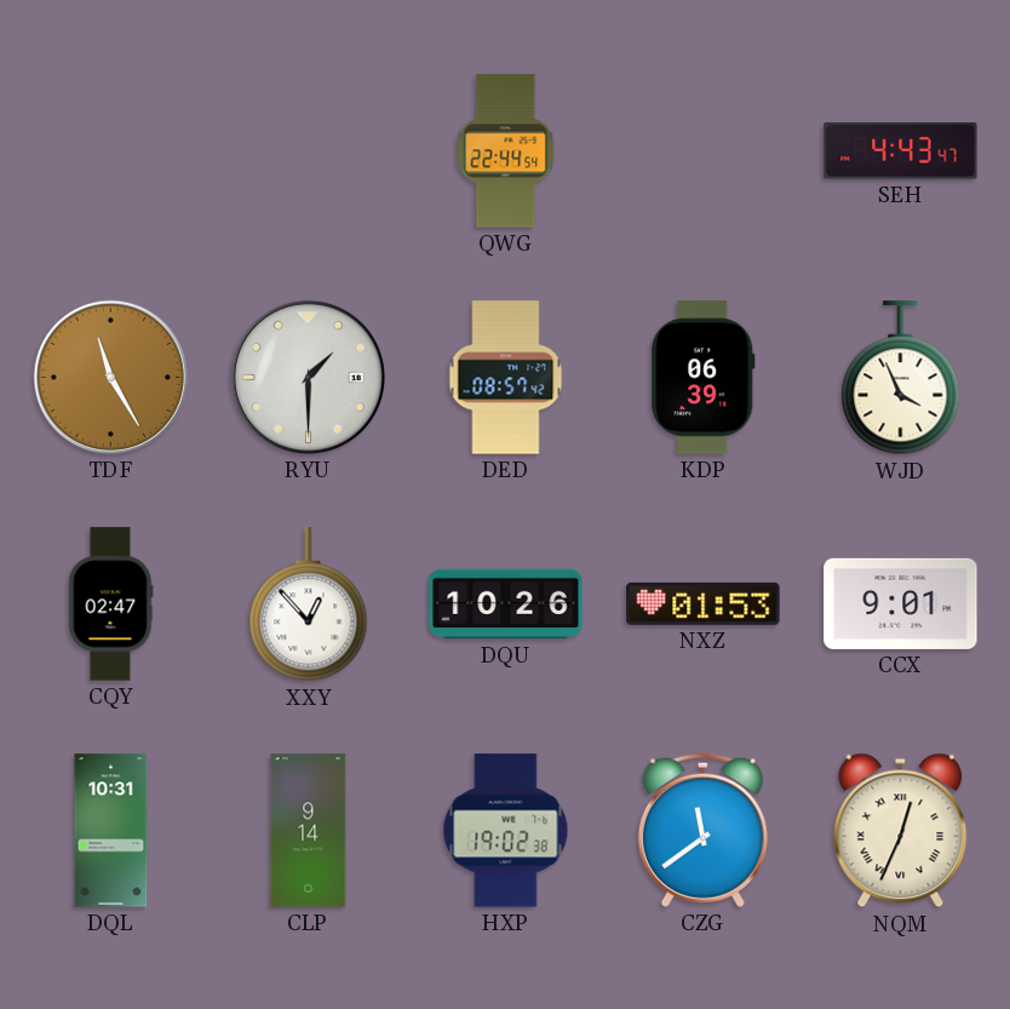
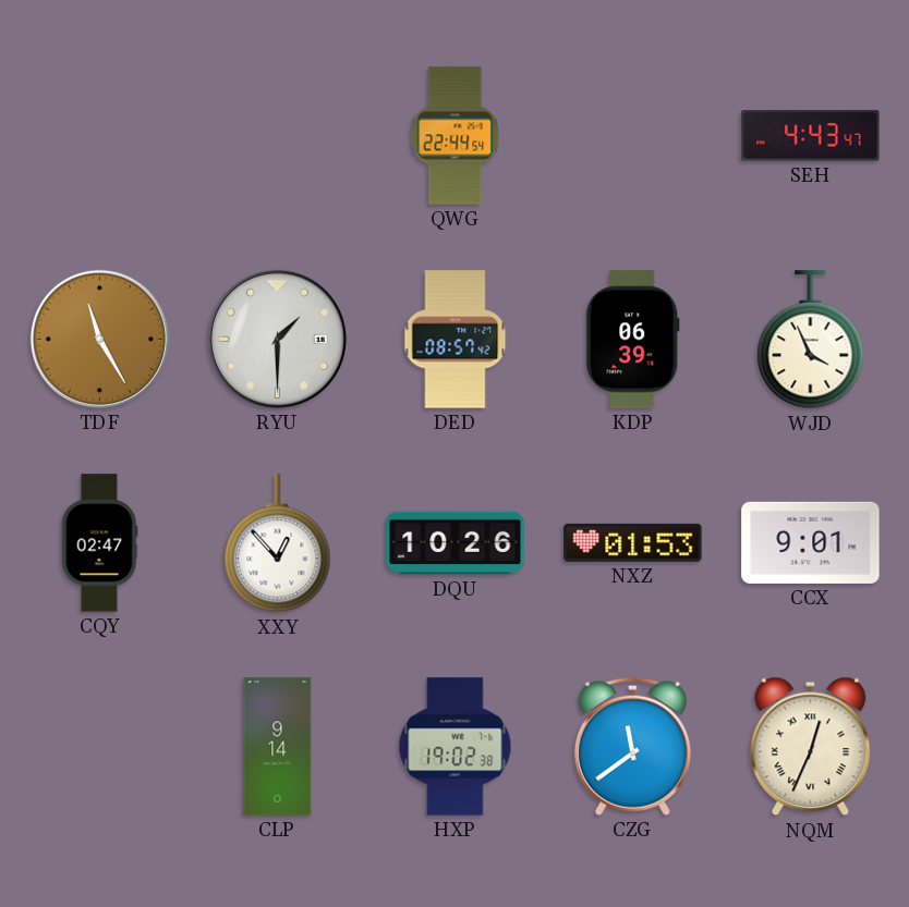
DQL: 10:31 -> none
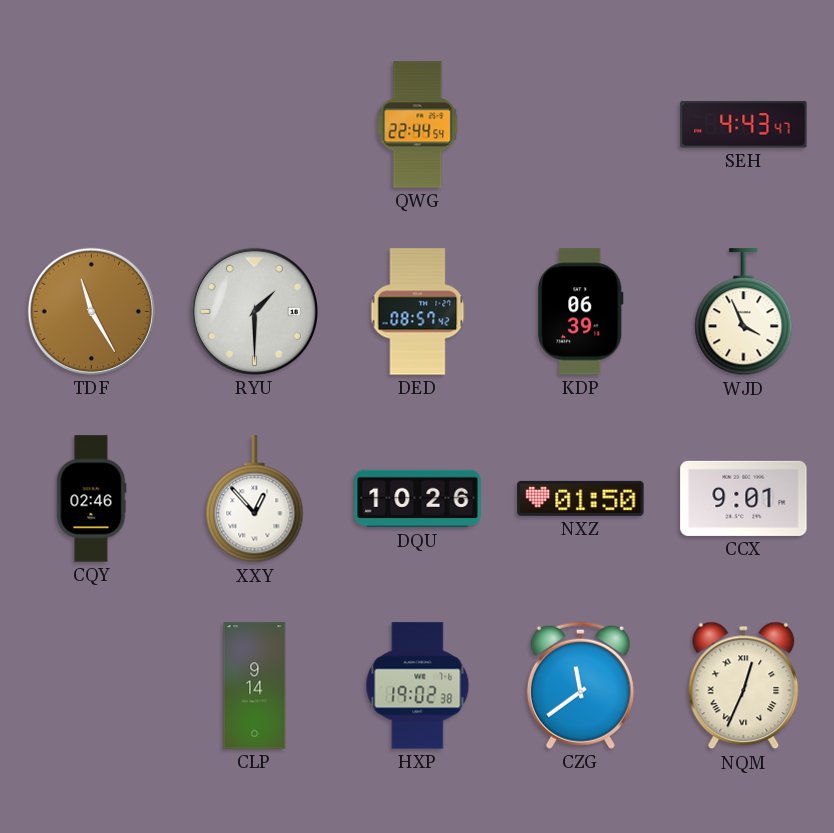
CQY: 02:47 -> 02:46
NXZ: 01:53 -> 01:50
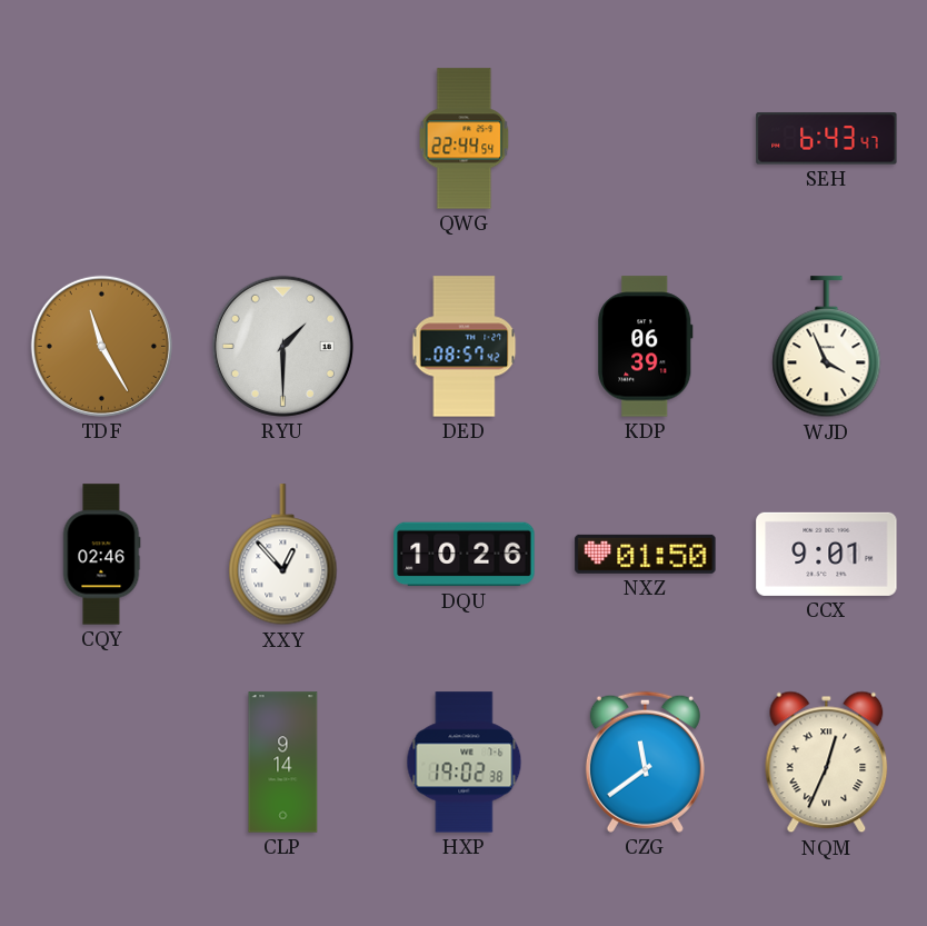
SEH: 4:43 -> 6:43
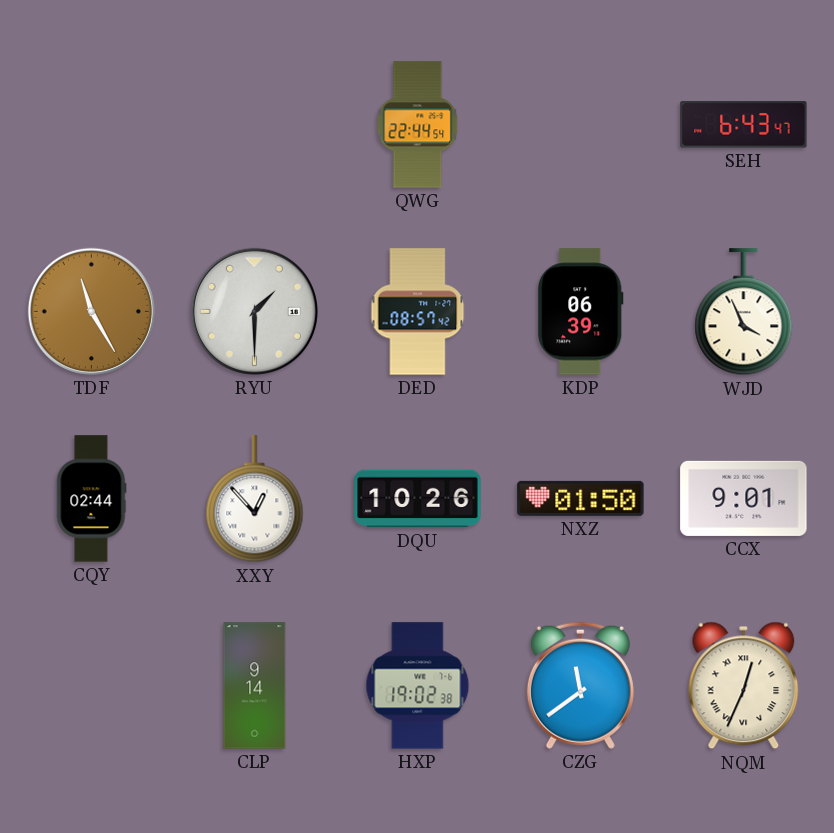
CQY: 02:46 -> 02:44
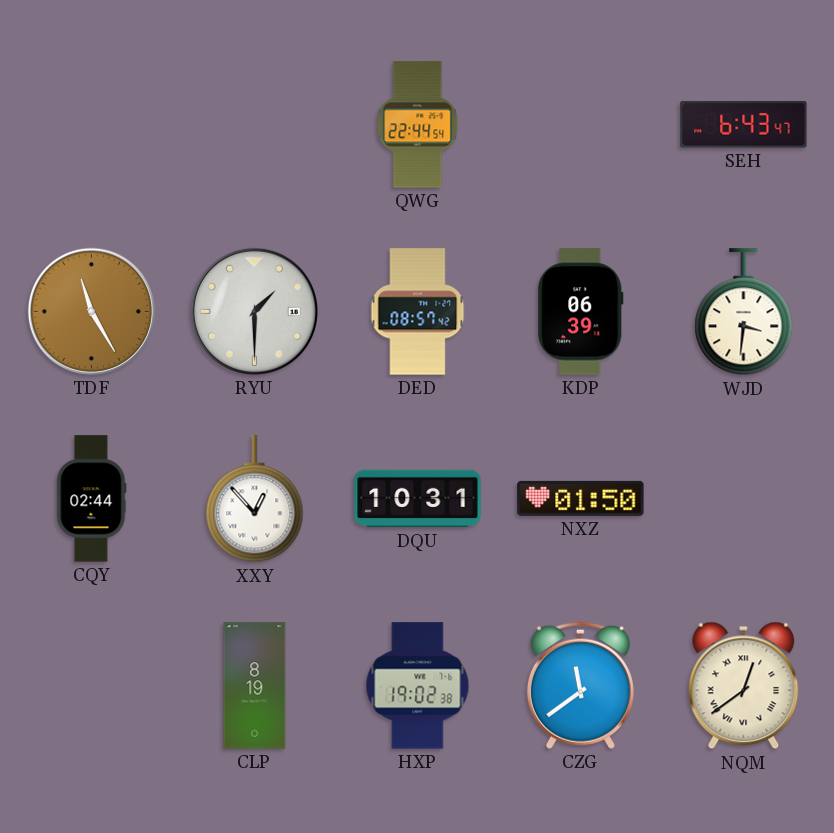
WJD: 3:56 -> 3:31
DQU: 10:26 -> 10:31
CCX: 9:01 -> none
CLP: 9:14 -> 8:19
NQM: 12:34 -> 12:39
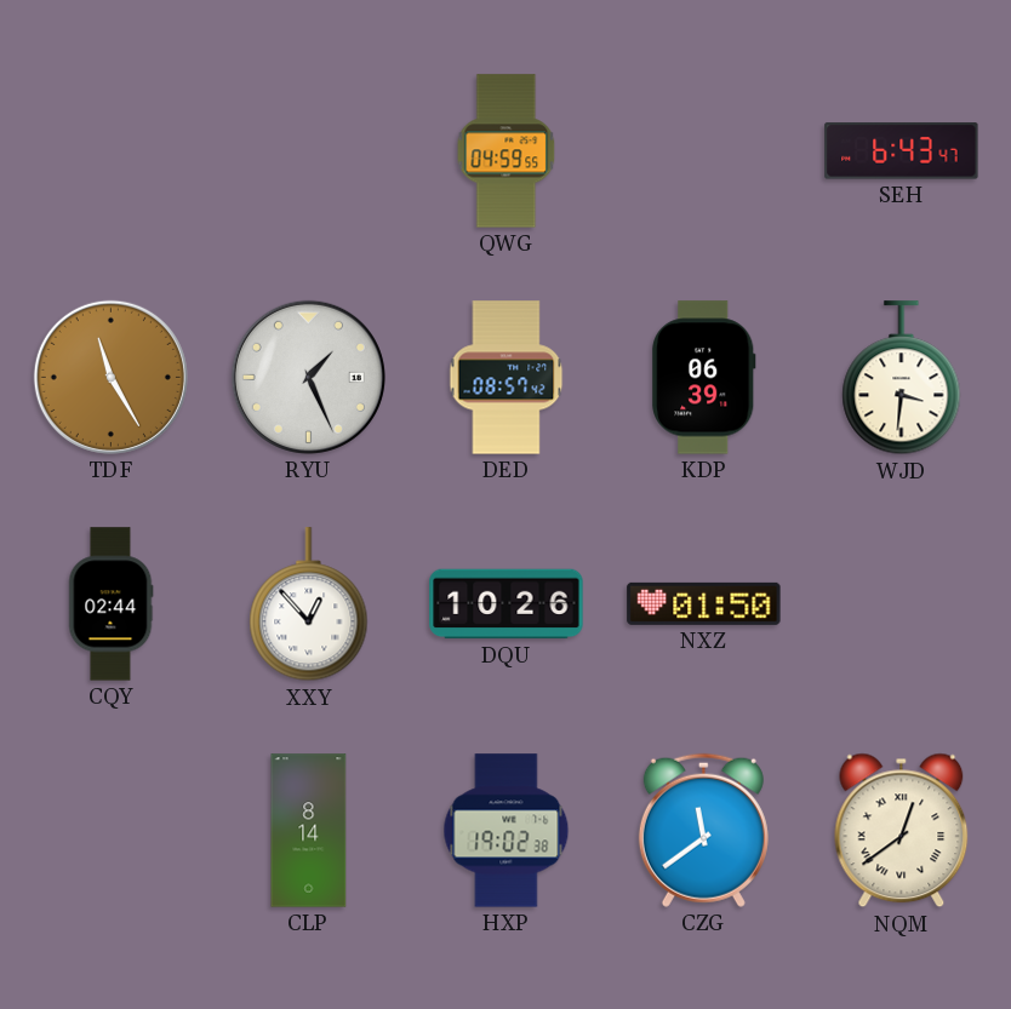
QWG: 22:44 -> 04:59
RYU: 1:30 -> 1:26
DQU: 10:31 -> 10:26
CLP: 8:19 -> 8:14
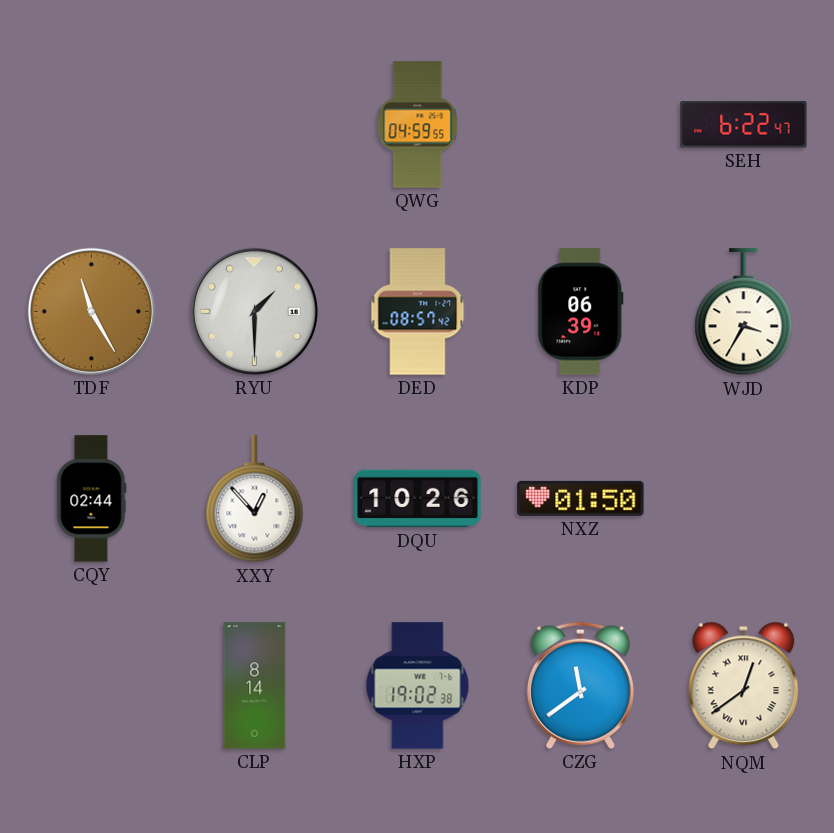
SEH: 6:43 -> 6:22
RYU: 1:26 -> 1:30
WJD: 3:31 -> 3:35
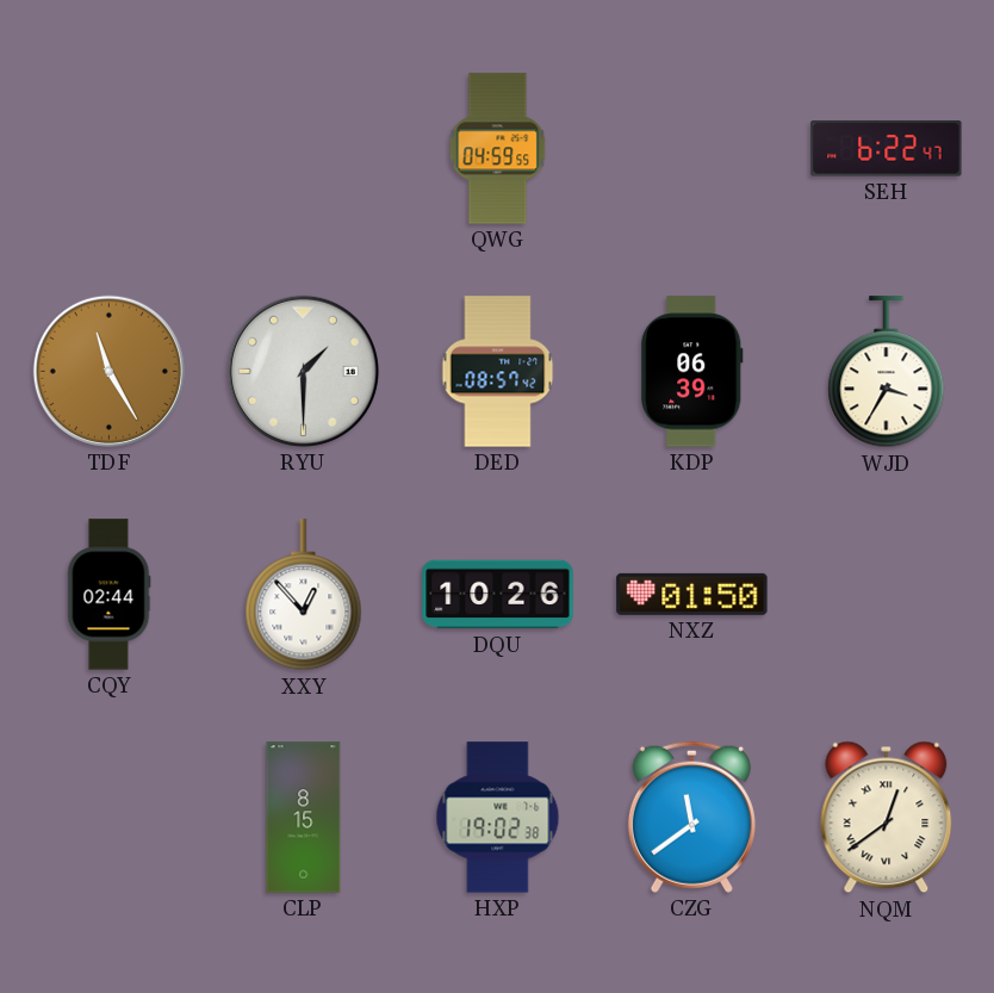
CLP: 8:14 -> 8:15
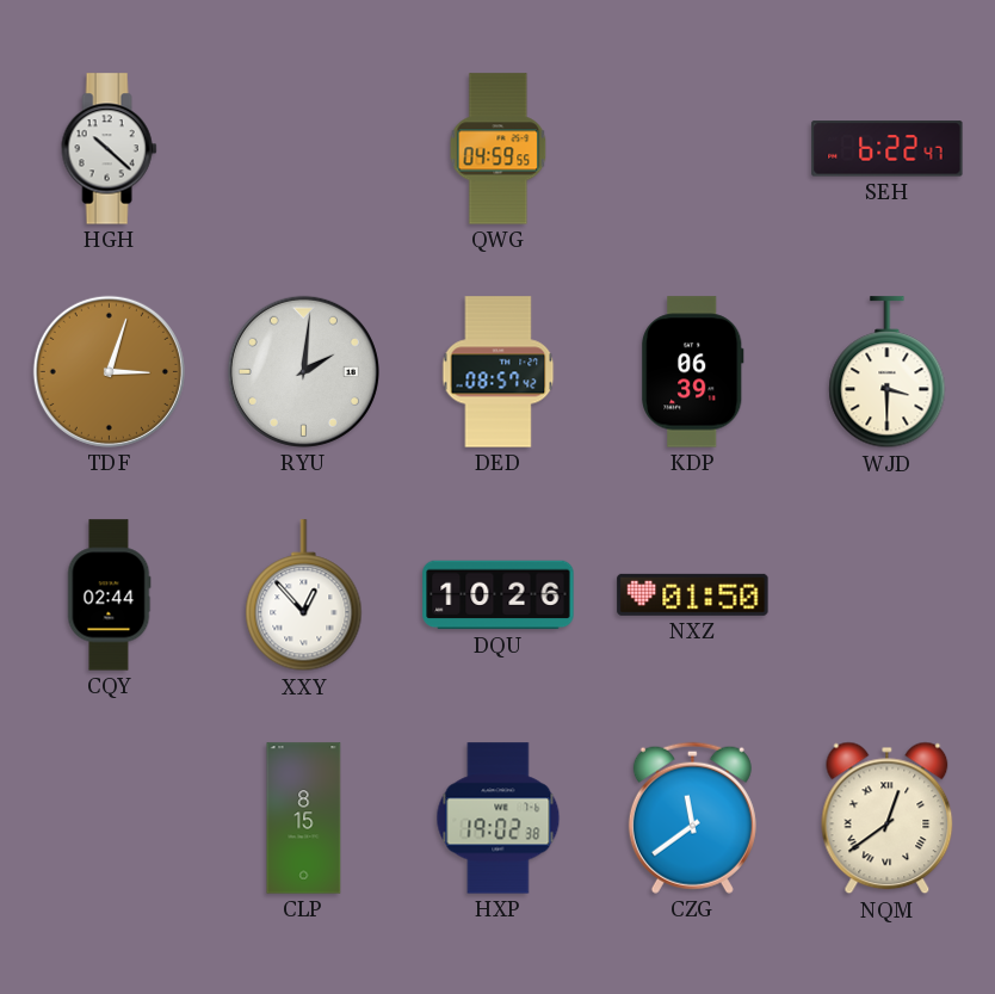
HGH: none -> 10:22
TDF: 11:25 -> 3:03
RYU: 1:30 -> 2:01
WJD: 3:35 -> 3:30
